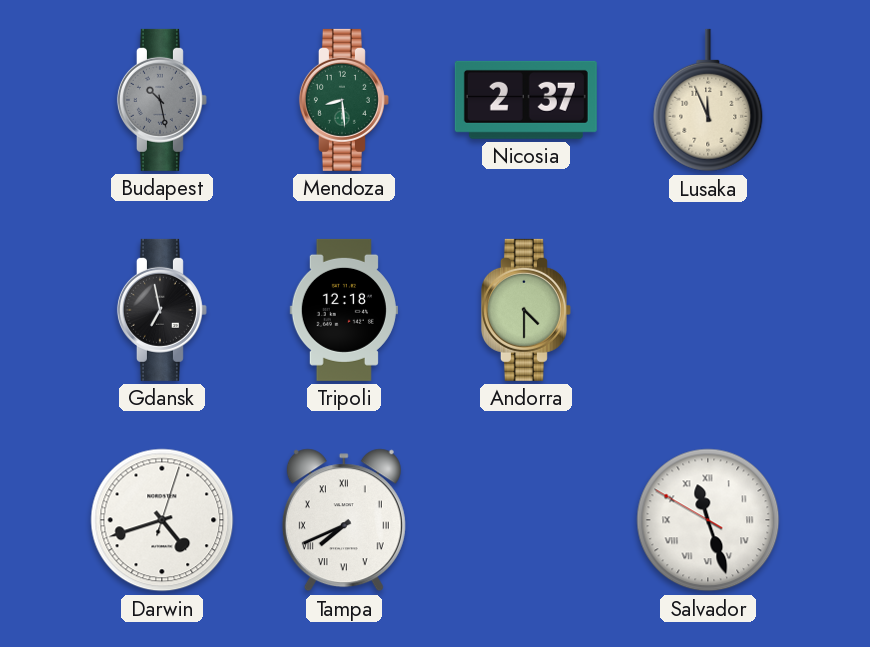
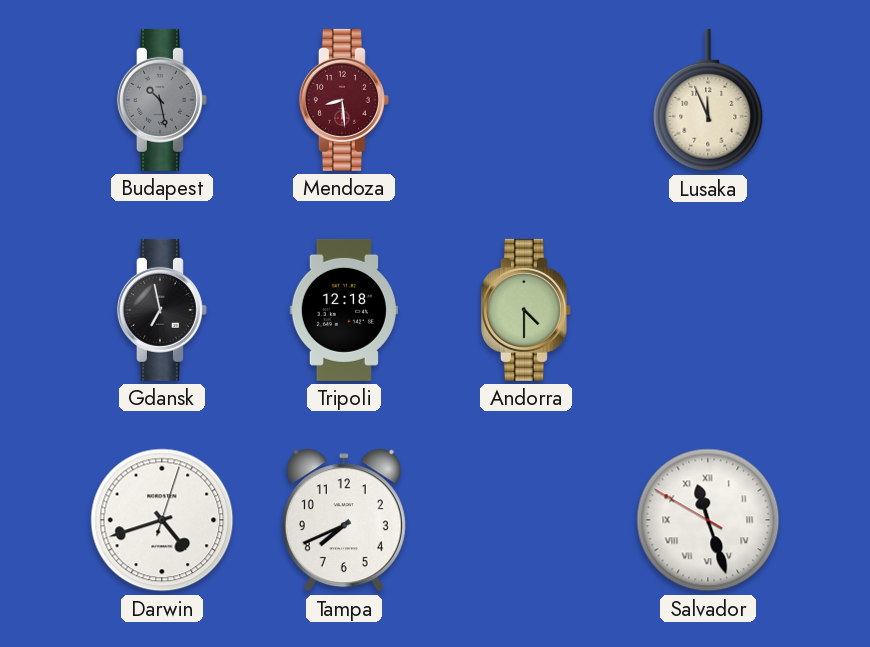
Mendoza dial: green -> burgundy
Nicosia: 2:37 -> none
Tampa numerals: Roman -> Arabic
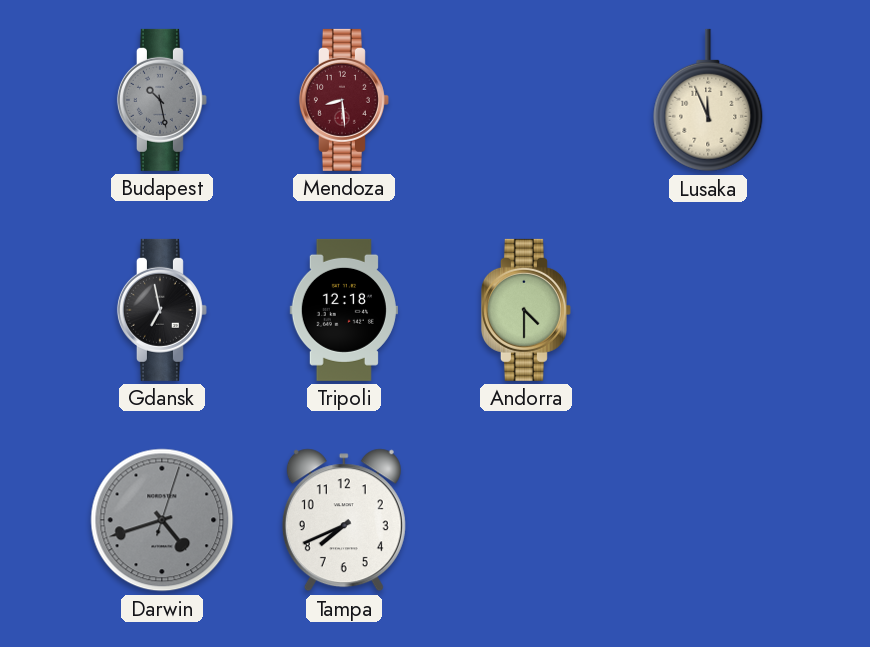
Darwin dial: white -> grey
Salvador: 11:26 -> none
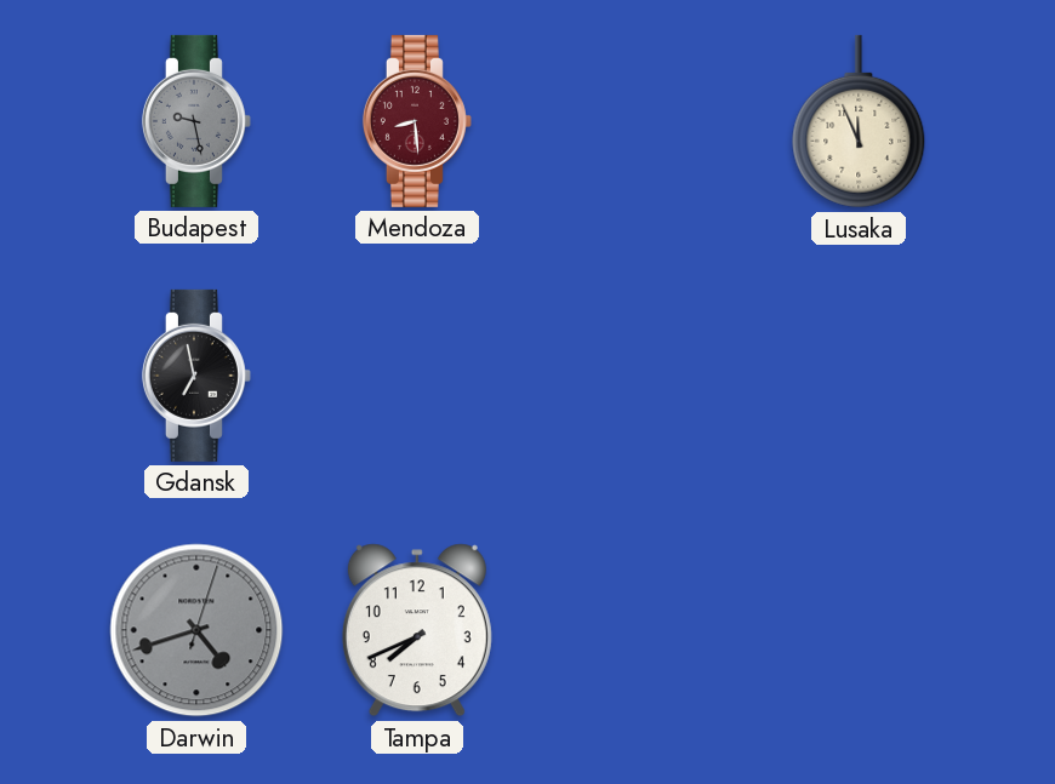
Budapest: 10:28 -> 9:28
Tripoli: 12:18 -> none
Andorra: 4:30 -> none
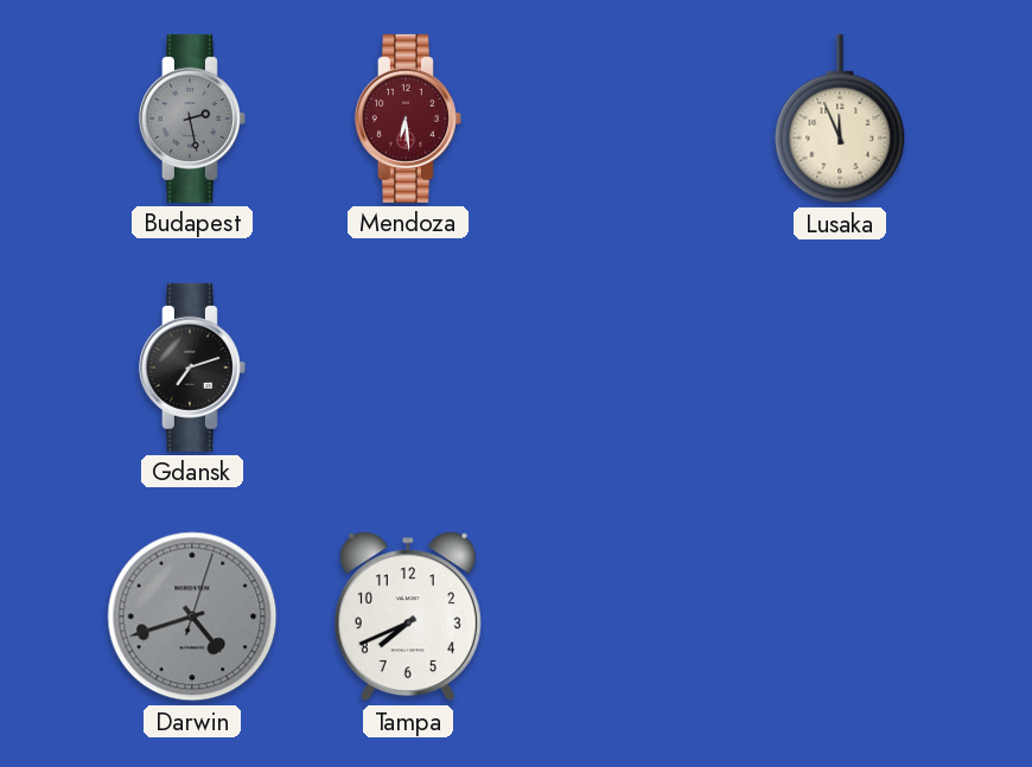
Budapest: 9:28 -> 2:28
Mendoza: 8:29 -> 6:29
Gdansk: 6:58 -> 7:12
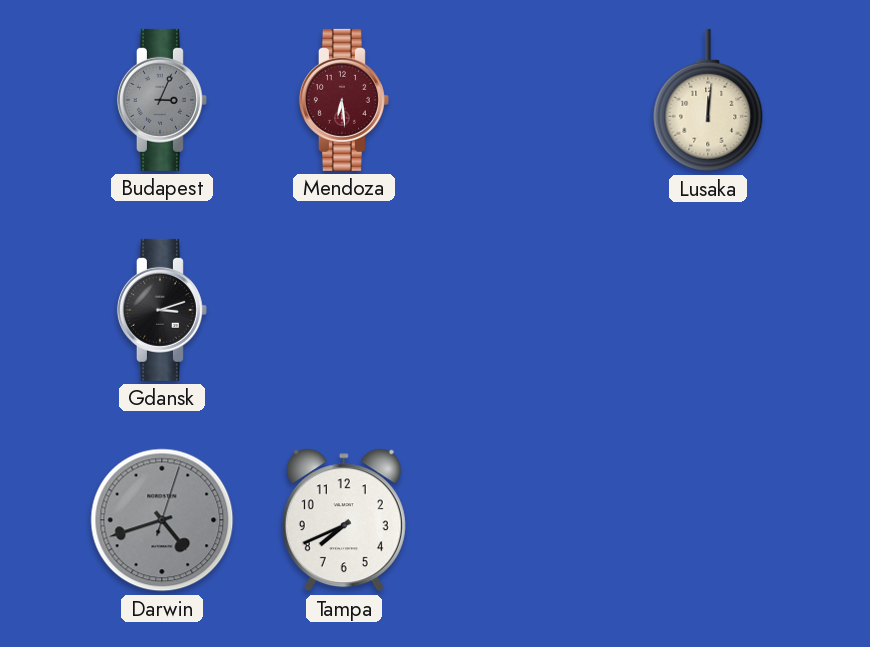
Budapest: 2:28 -> 3:04
Lusaka: 11:56 -> 12:01
Gdansk: 7:12 -> 3:12
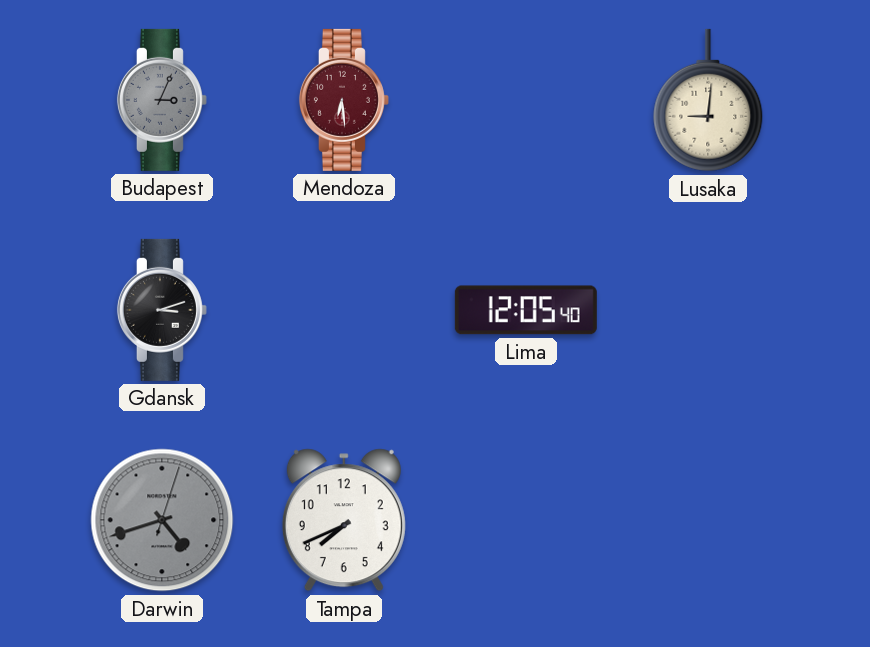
Lusaka: 12:01 -> 9:01
Lima: none -> 12:05
